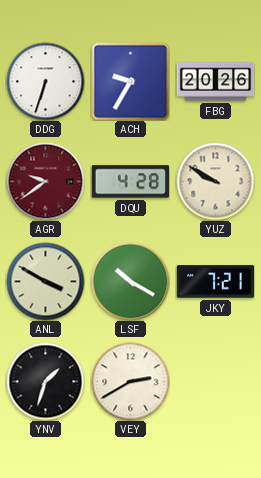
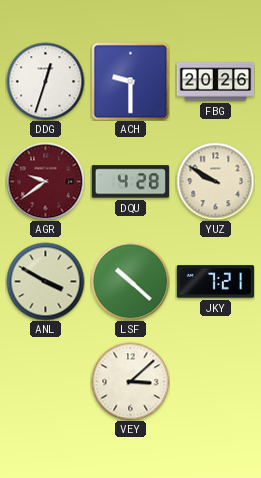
DDG: 6:33 -> 12:33
ACH: 9:35 -> 9:30
LSF: 10:20 -> 10:22
YNV: 1:33 -> none
VEY: 2:40 -> 3:08
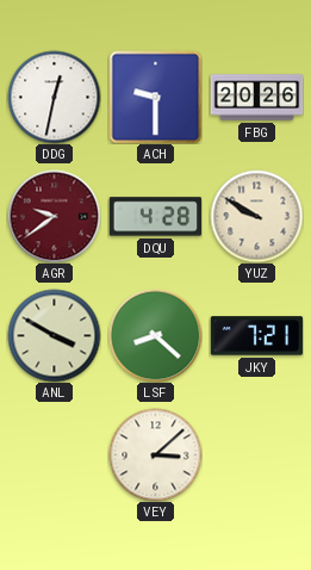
DDG: 12:33 -> 12:32
LSF: 10:22 -> 8:22
